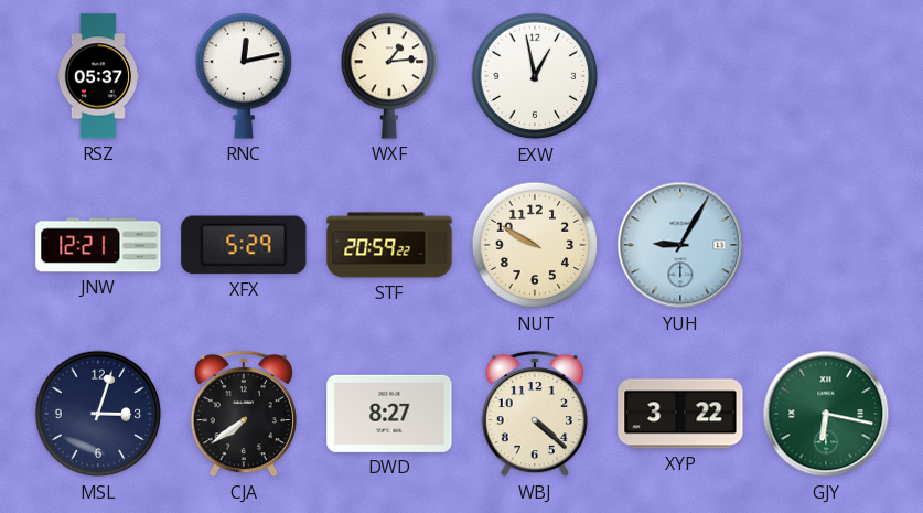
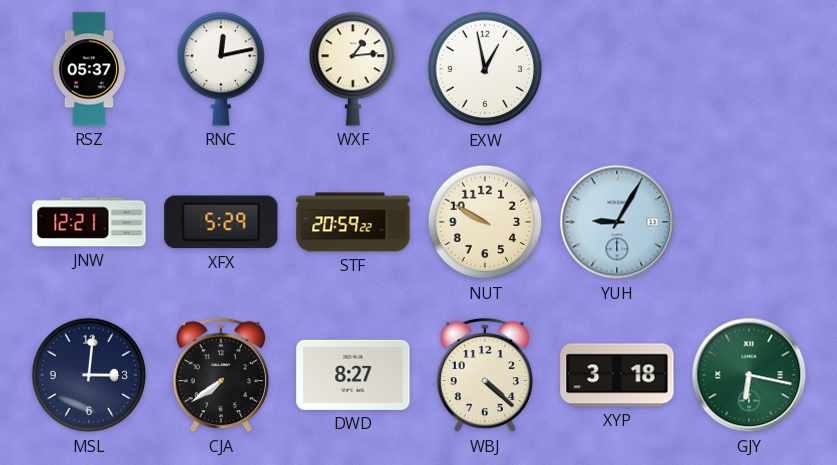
MSL: 3:03 -> 3:01
XYP: 3:22 -> 3:18
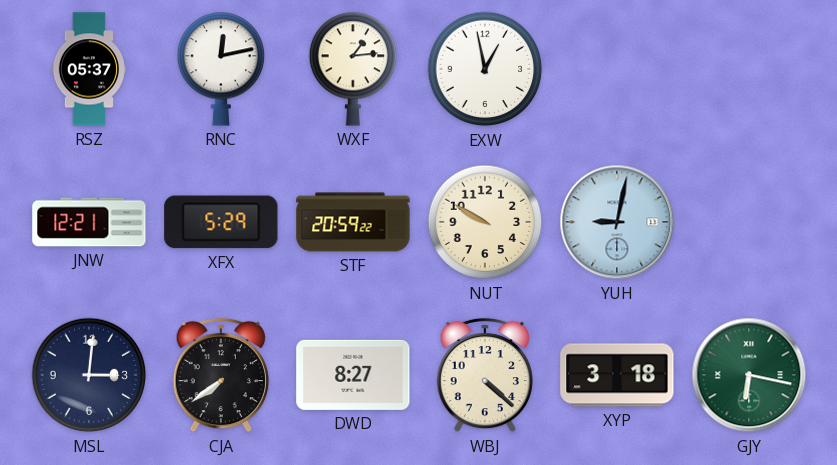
YUH: 9:05 -> 9:02
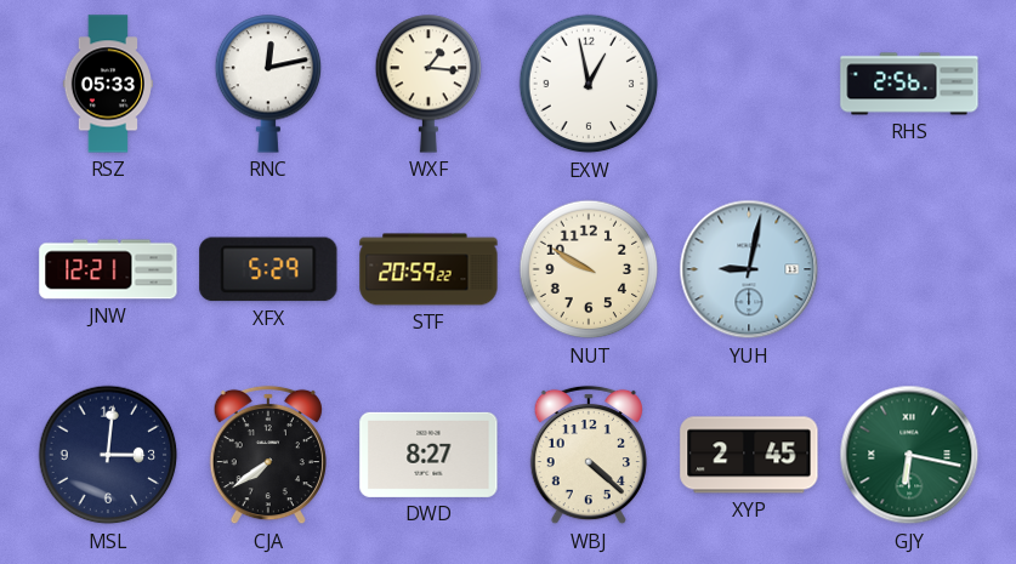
RSZ: 05:37 -> 05:33
WXF: 1:14 -> 1:16
RHS: none -> 2:56
XYP: 3:18 -> 2:45
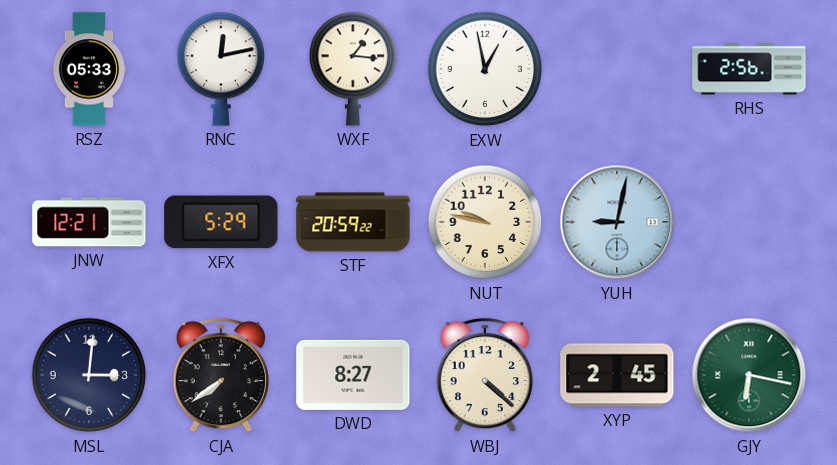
NUT: 9:50 -> 9:47
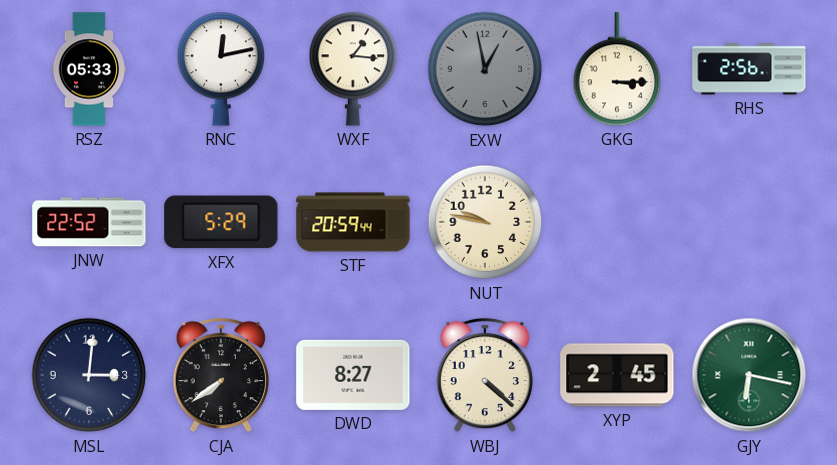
EXW dial: white -> grey
GKG: none -> 3:15
JNW: 12:21 -> 22:52
STF: 20:59:22 -> 20:59:44
YUH: 9:02 -> none
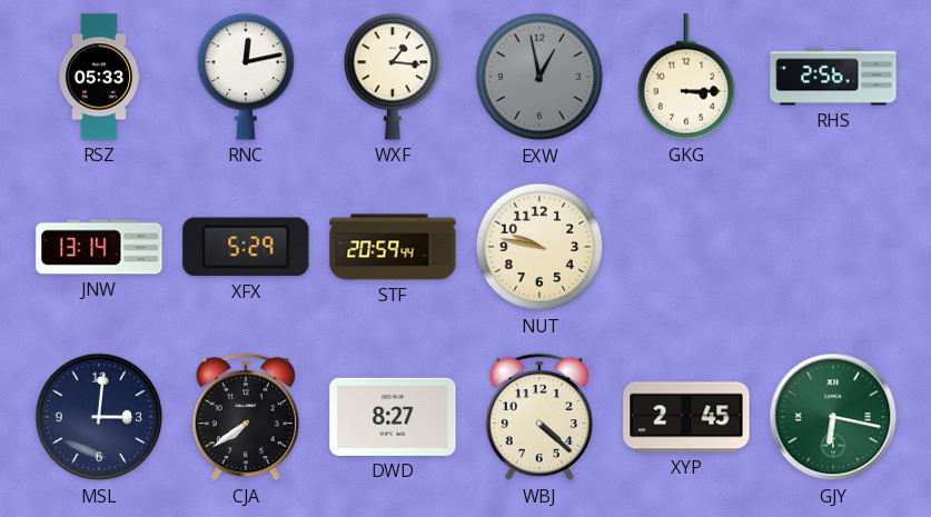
JNW: 22:52 -> 13:14
